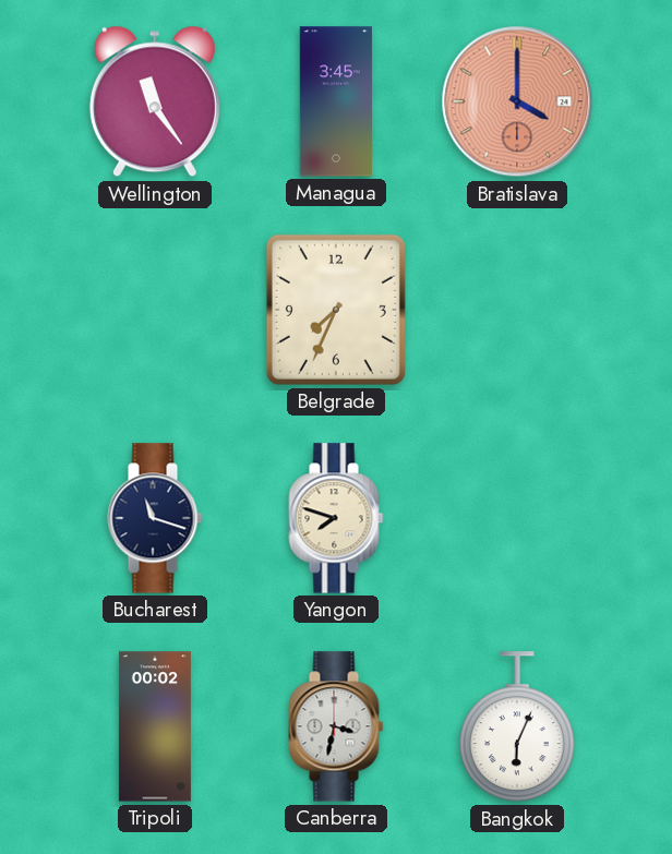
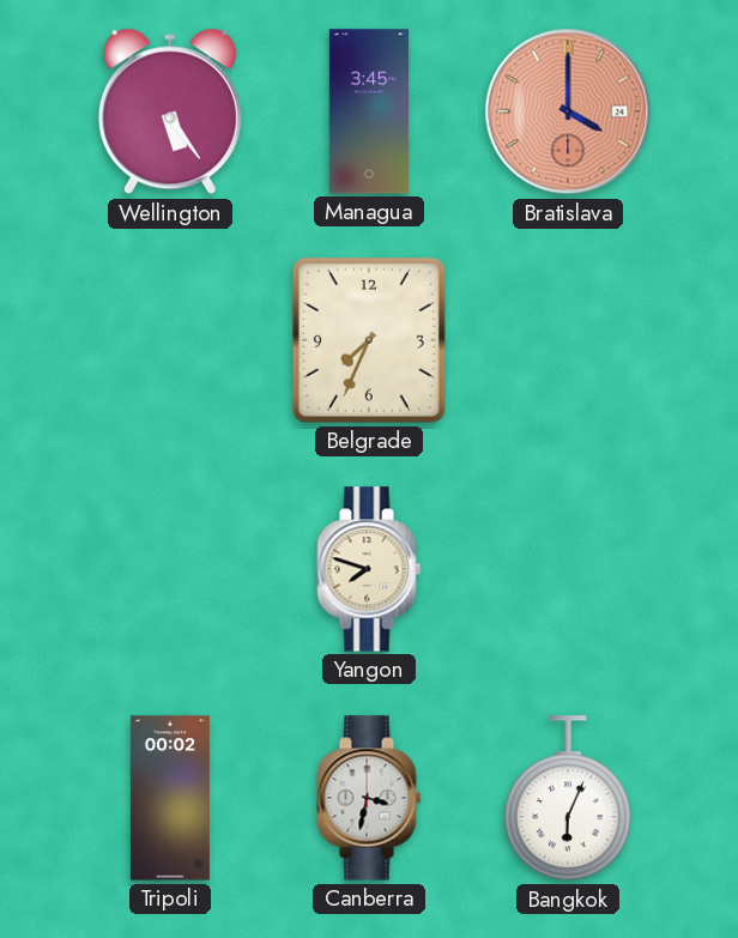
Wellington: 11:24 -> 5:24
Bucharest: 11:18 -> none
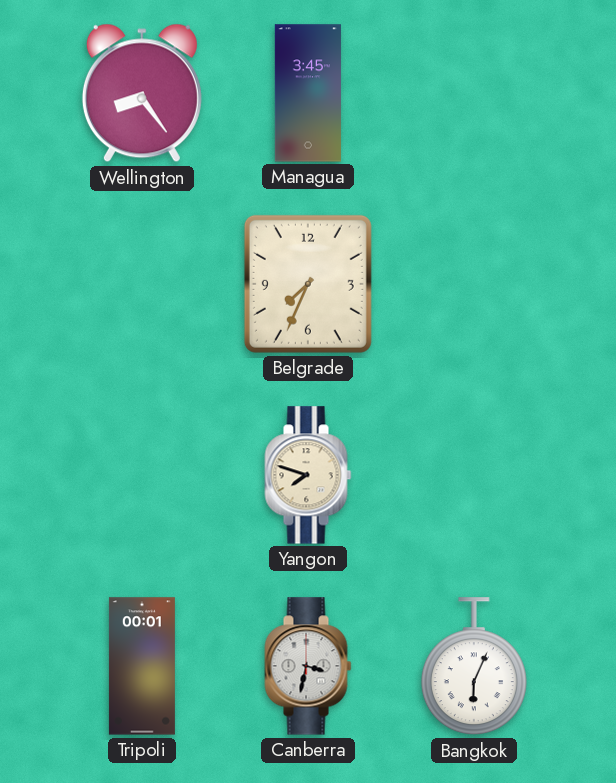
Wellington: 5:24 -> 8:24
Bratislava: 4:00 -> none
Tripoli: 00:02 -> 00:01
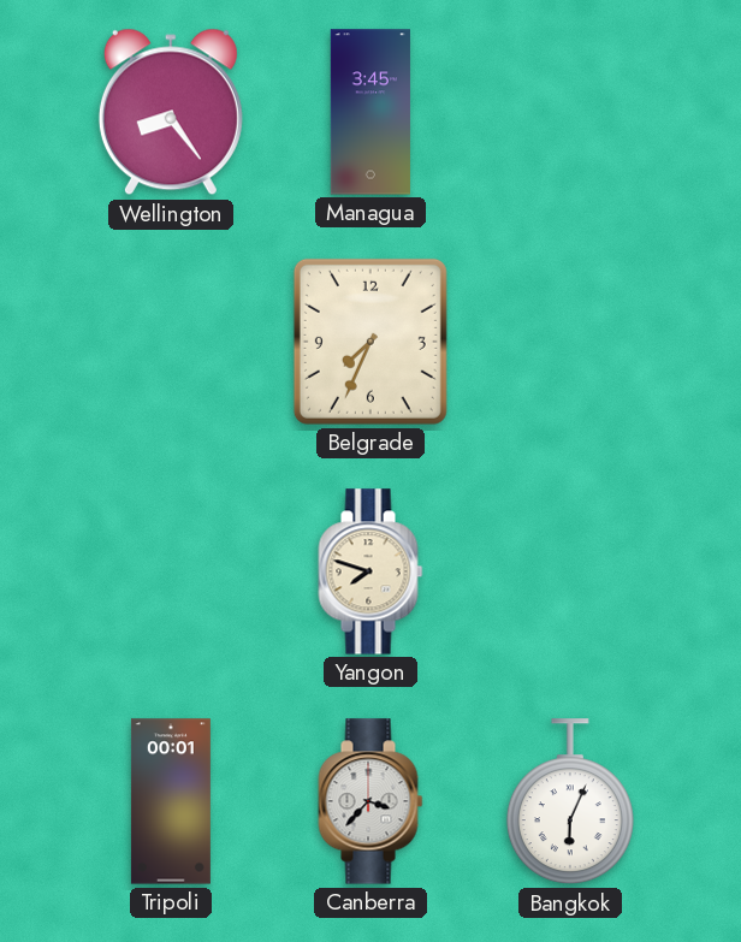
Canberra: 3:32 -> 3:37
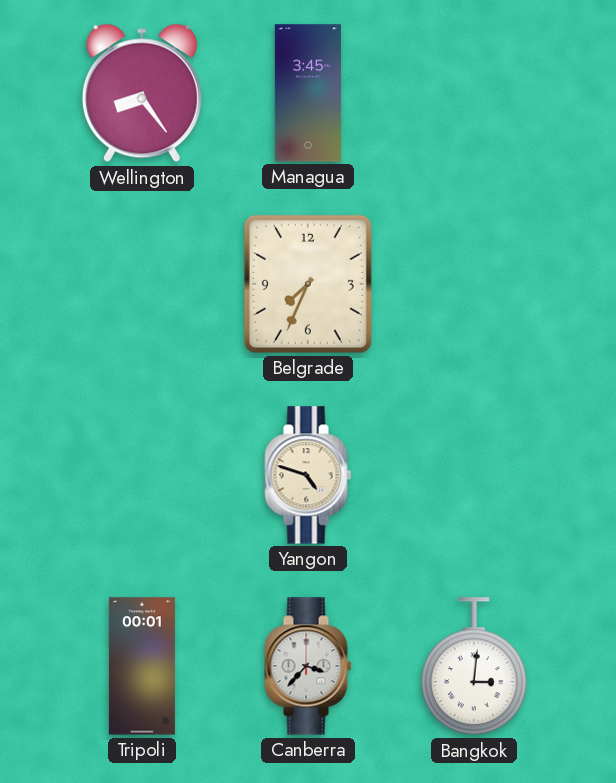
Yangon: 7:48 -> 4:48
Bangkok: 6:04 -> 3:01
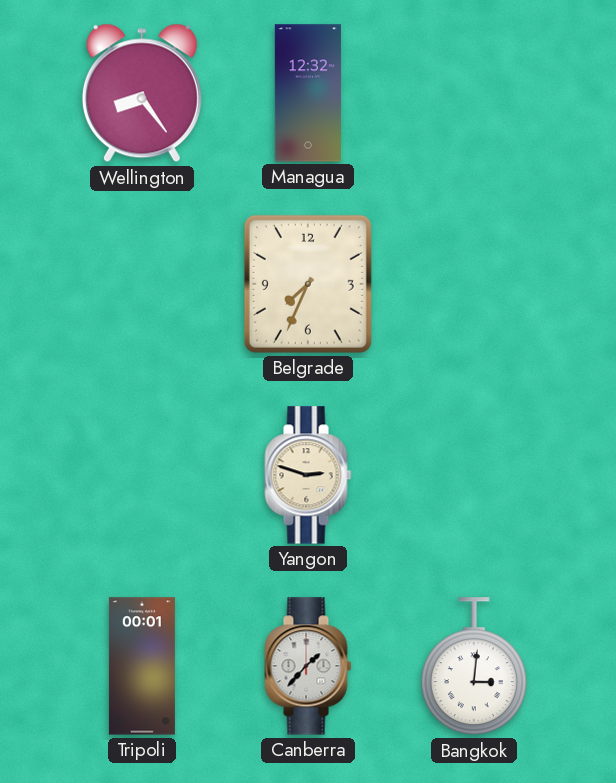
Managua: 3:45 -> 12:32
Yangon: 4:48 -> 2:48
Canberra: 3:37 -> 1:37
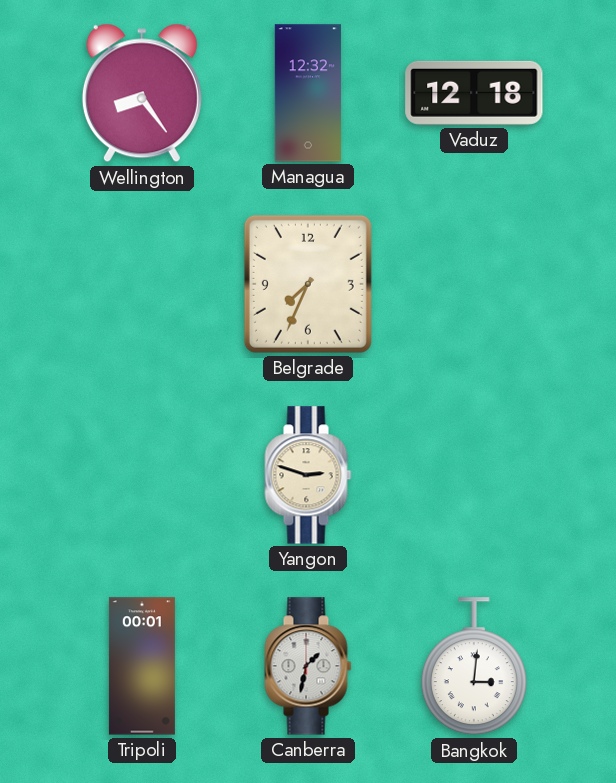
Vaduz: none -> 12:18
Canberra: 1:37 -> 1:32
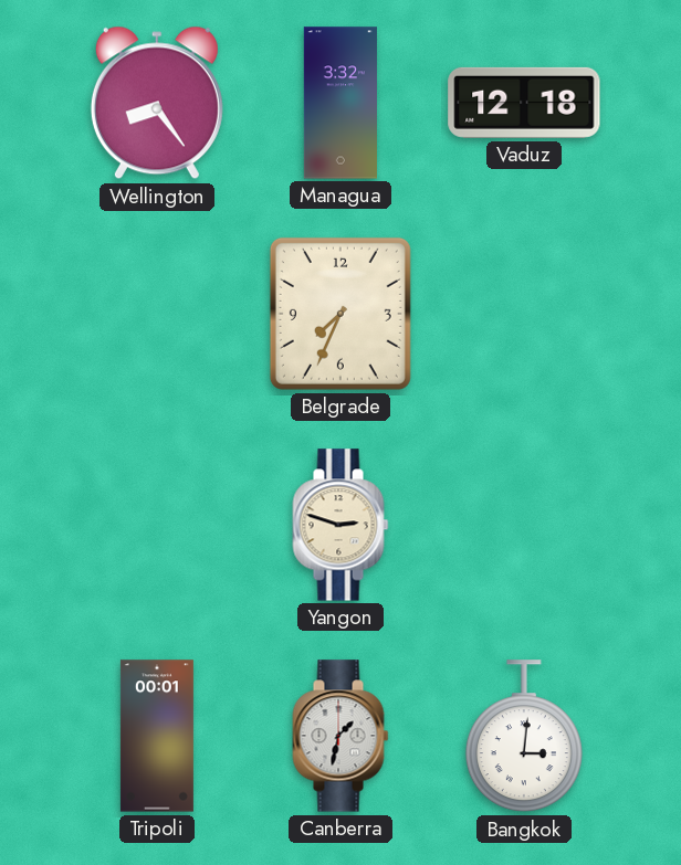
Managua: 12:32 -> 3:32
